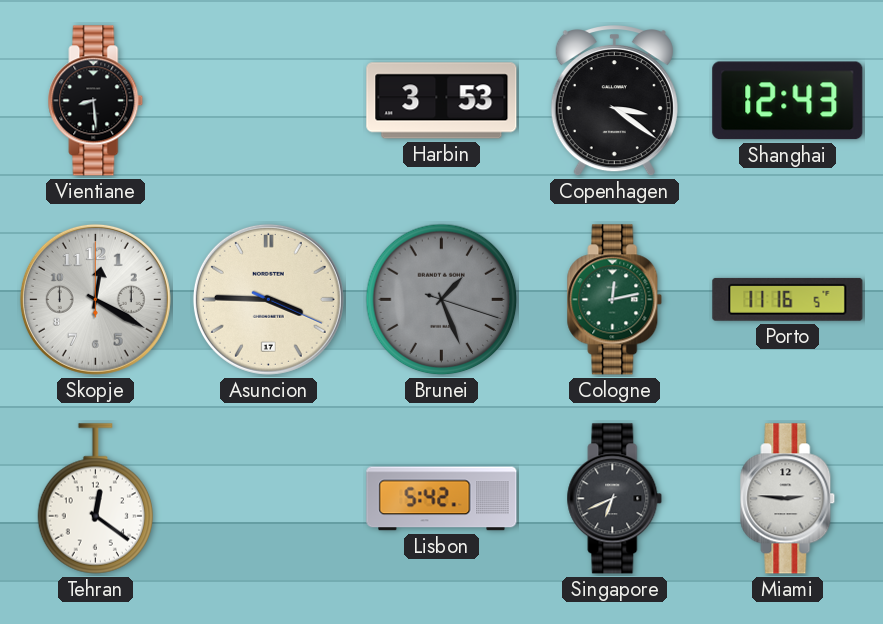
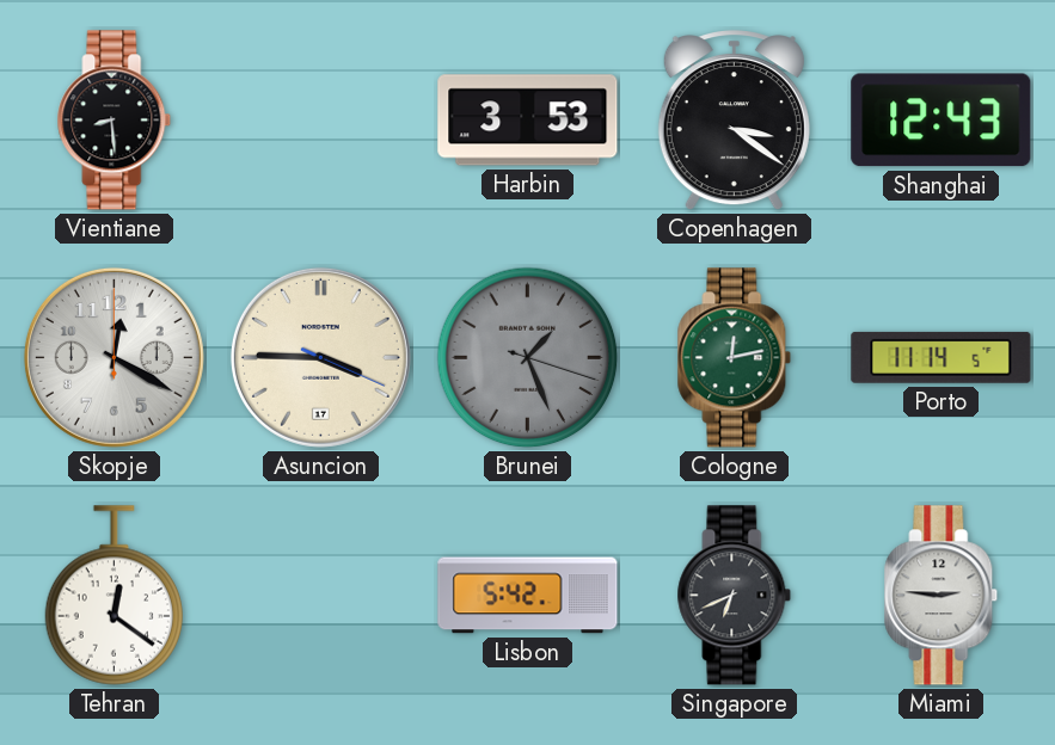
Porto: 11:16 -> 11:14
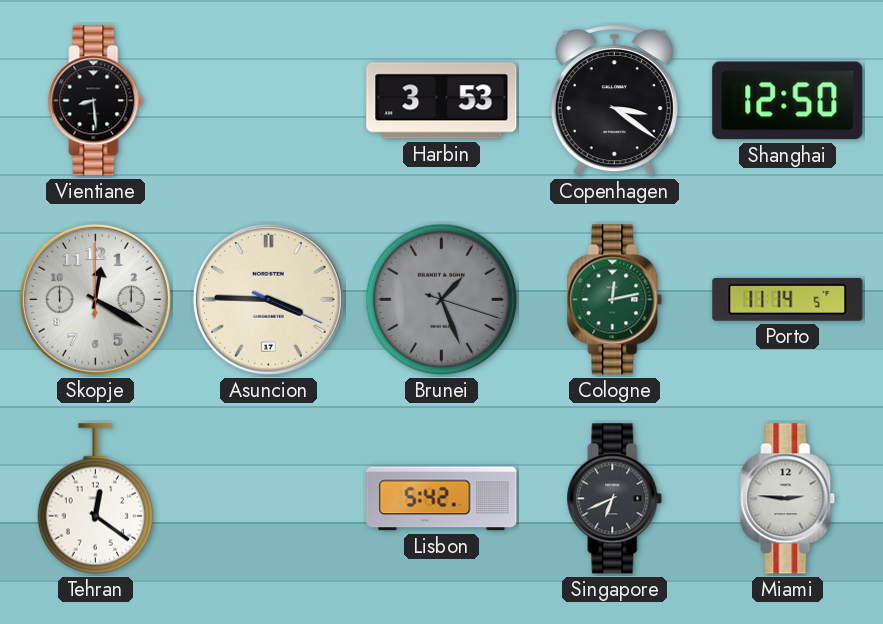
Shanghai: 12:43 -> 12:50
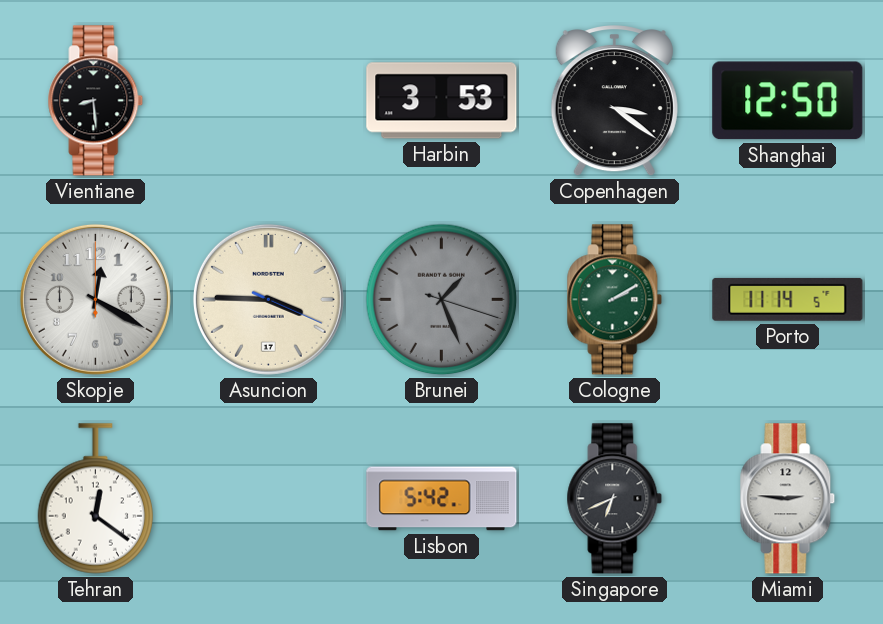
Cologne: 12:13 -> 2:10
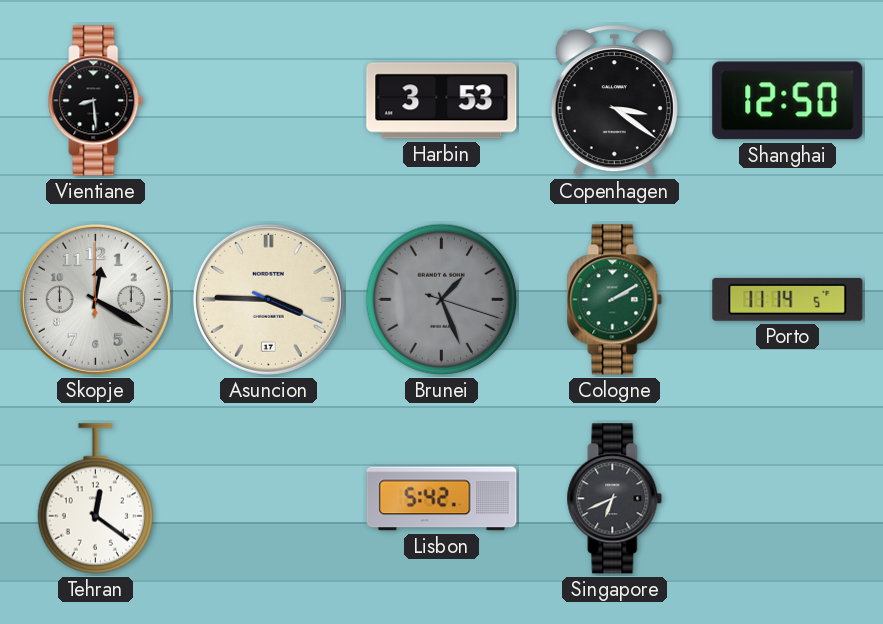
Miami: 2:46 -> none
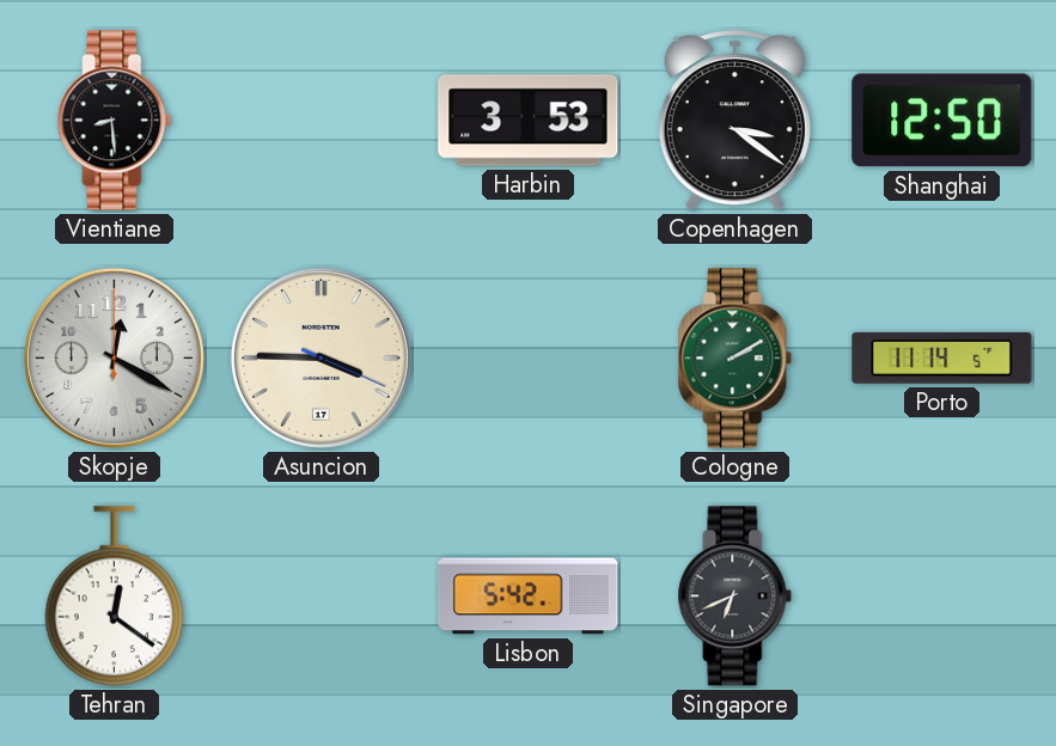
Brunei: 1:26 -> none
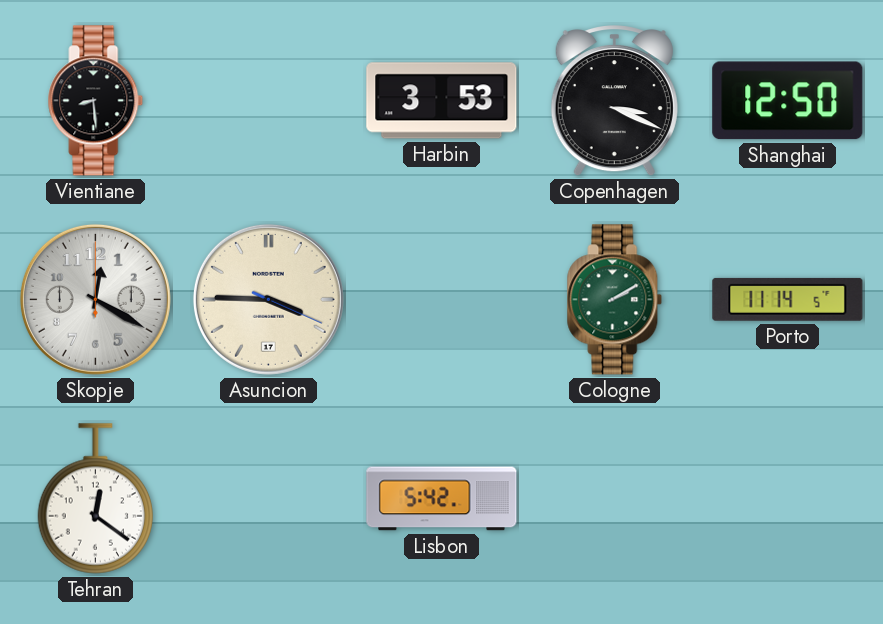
Copenhagen: 3:21 -> 3:19
Singapore: 6:41 -> none
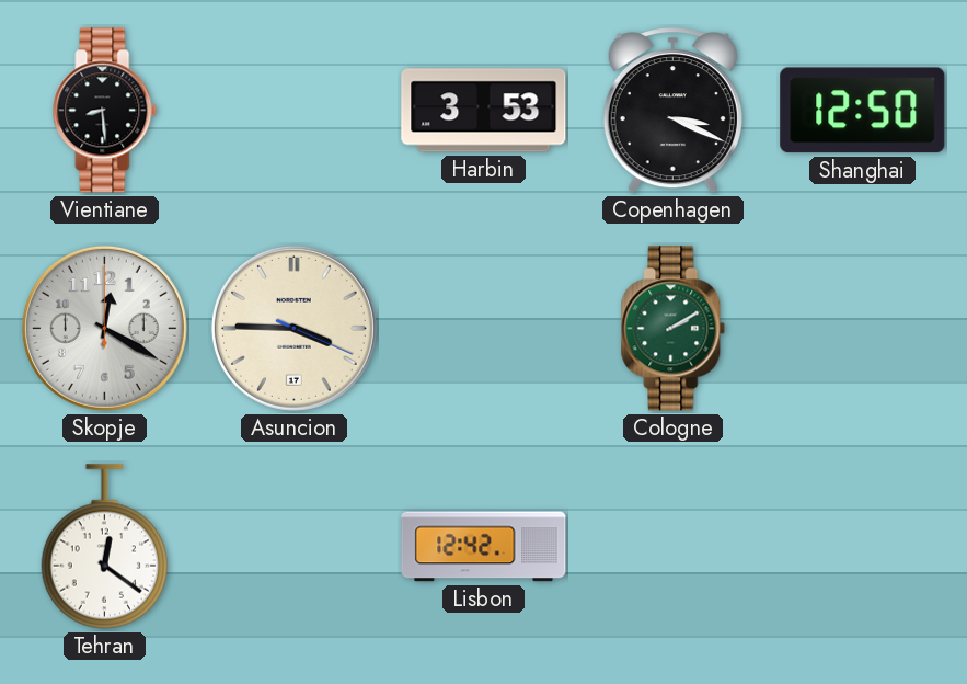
Porto: 11:14 -> none
Lisbon: 5:42 -> 12:42
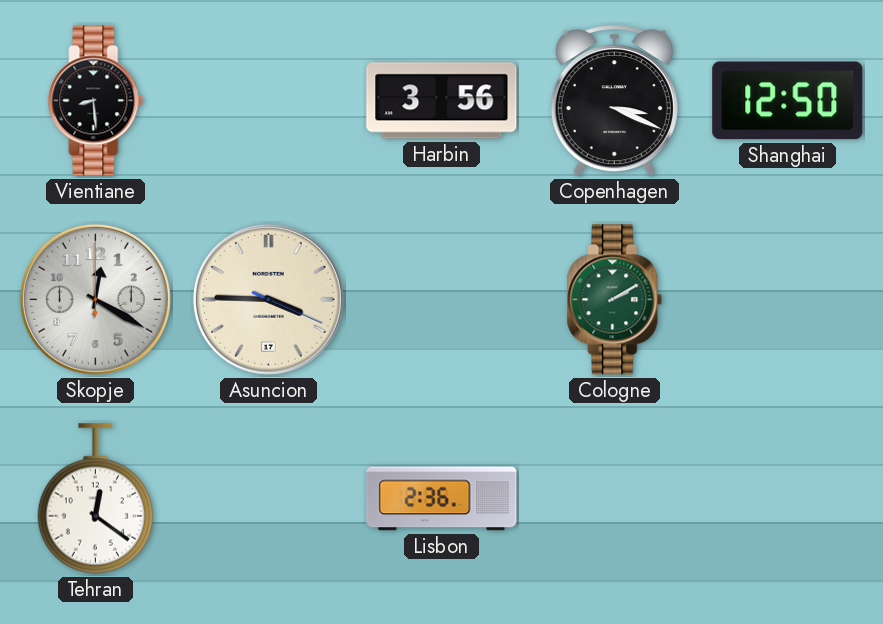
Harbin: 3:53 -> 3:56
Lisbon: 12:42 -> 2:36
